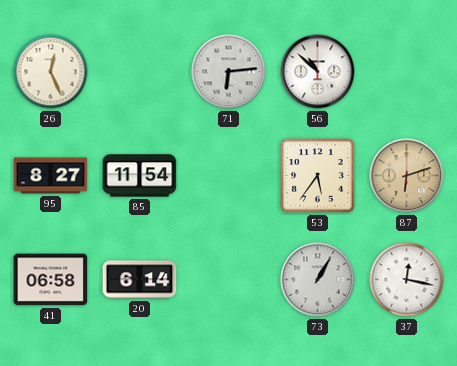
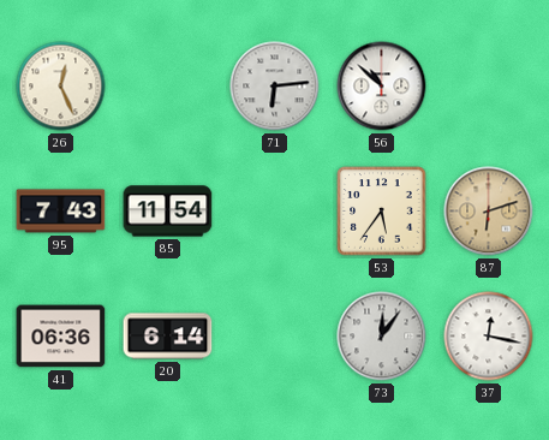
95: 8:27 -> 7:43
41: 06:58 -> 06:36
73: 1:05 -> 12:06
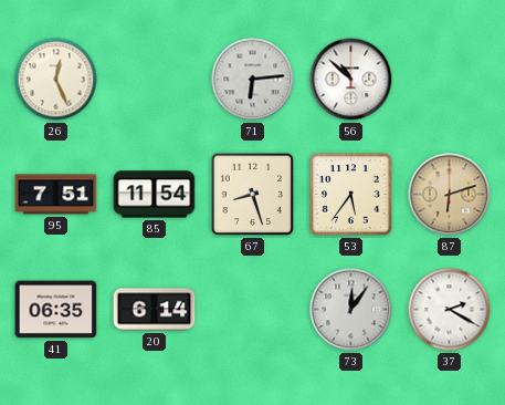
95: 7:43 -> 7:51
67: none -> 8:27
41: 06:36 -> 06:35
37: 12:17 -> 2:20
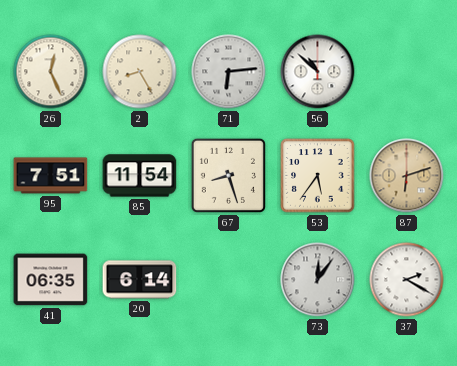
2: none -> 8:25
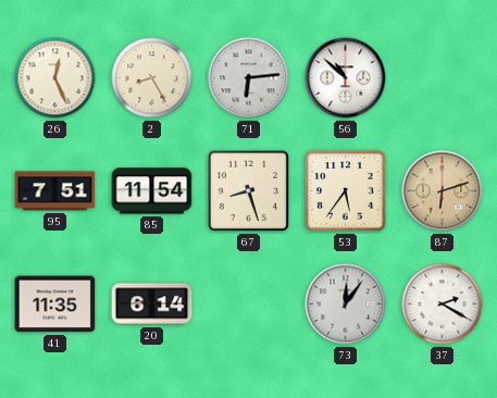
41: 06:35 -> 11:35
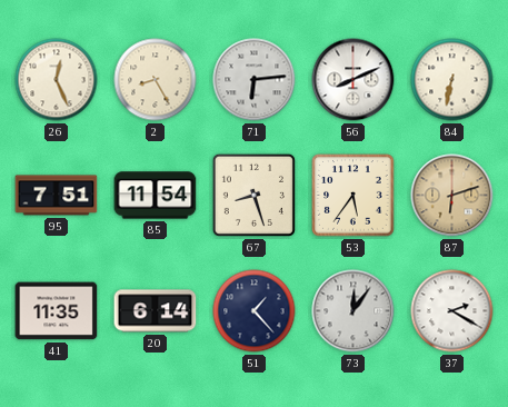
56: 10:52 -> 8:11
84: none -> 6:32
51: none -> 1:23
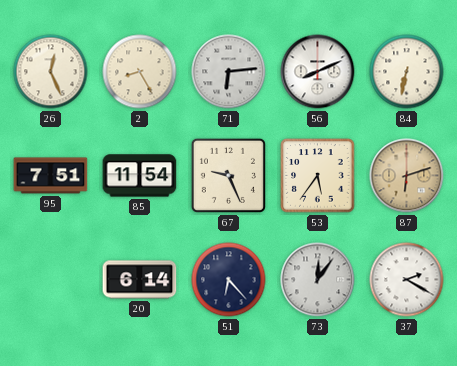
67: 8:27 -> 9:26
41: 11:35 -> none
51: 1:23 -> 6:23
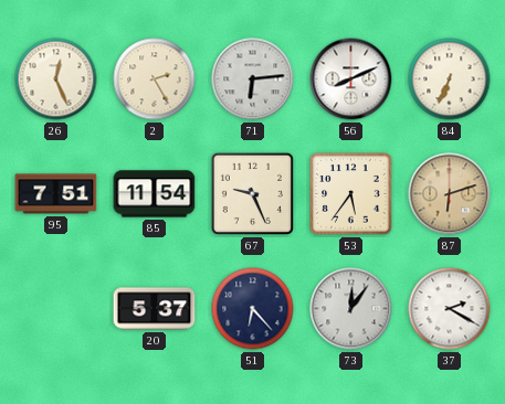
2: 8:25 -> 2:25
84: 6:32 -> 6:34
20: 6:14 -> 5:37
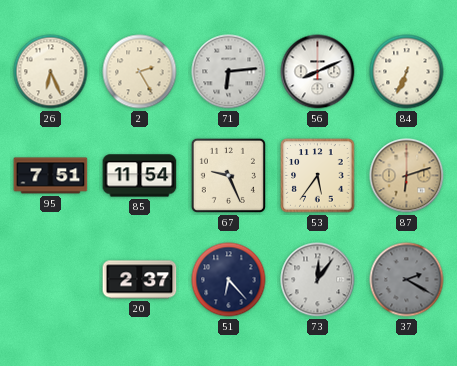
26: 12:26 -> 6:26
20: 5:37 -> 2:37
37 dial: white -> grey
